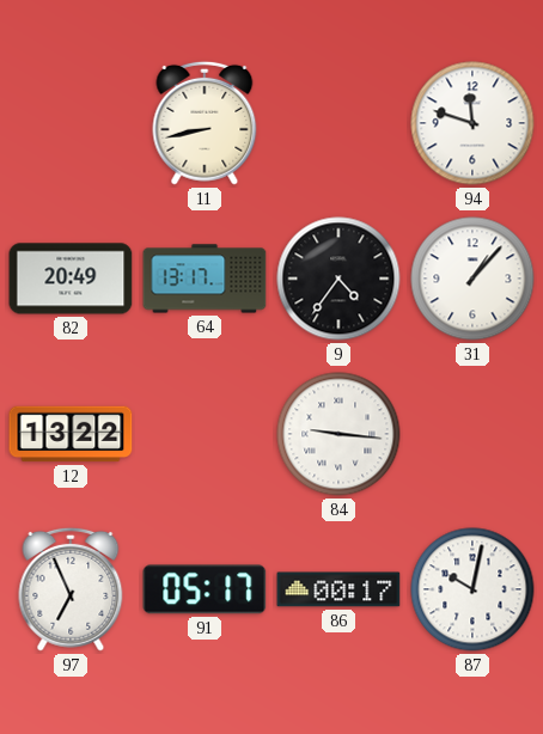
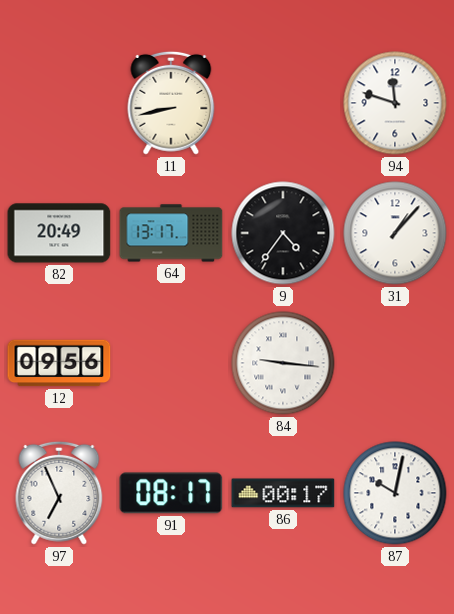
12: 13:22 -> 09:56
91: 05:17 -> 08:17
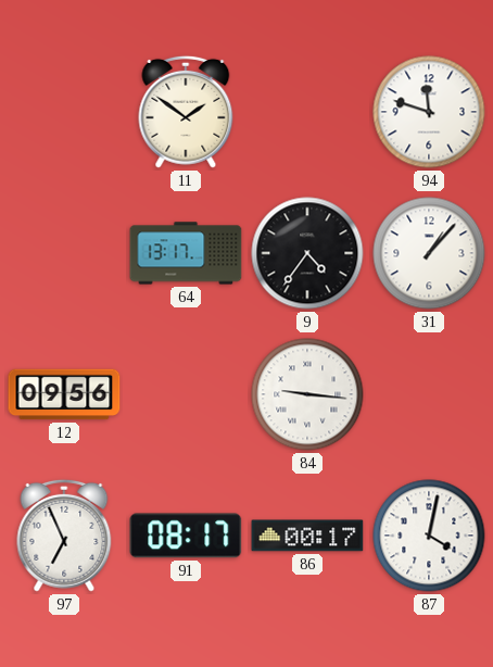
11: 8:43 -> 1:51
82: 20:49 -> none
87: 10:02 -> 4:02
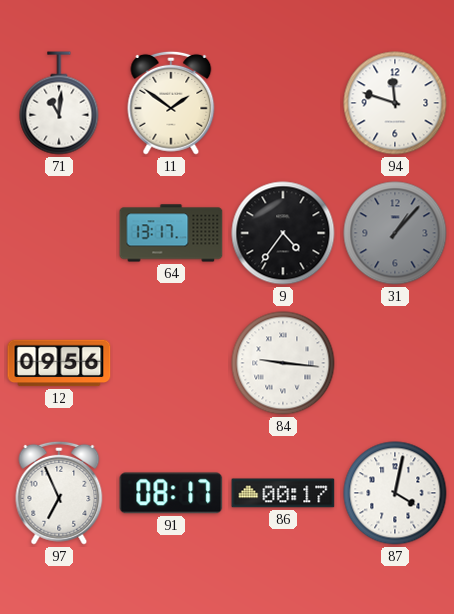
71: none -> 11:01
31 dial: white -> grey
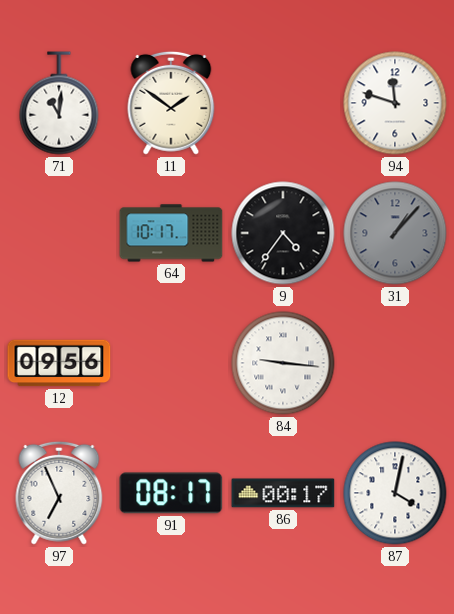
64: 13:17 -> 10:17
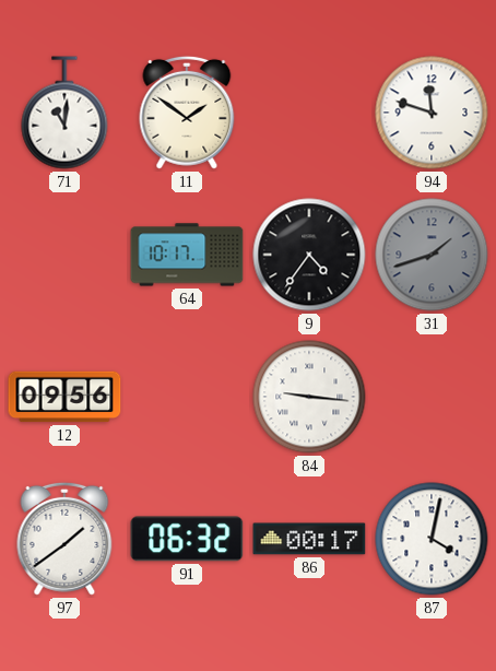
31: 1:07 -> 1:42
97: 6:56 -> 1:39
91: 08:17 -> 06:32
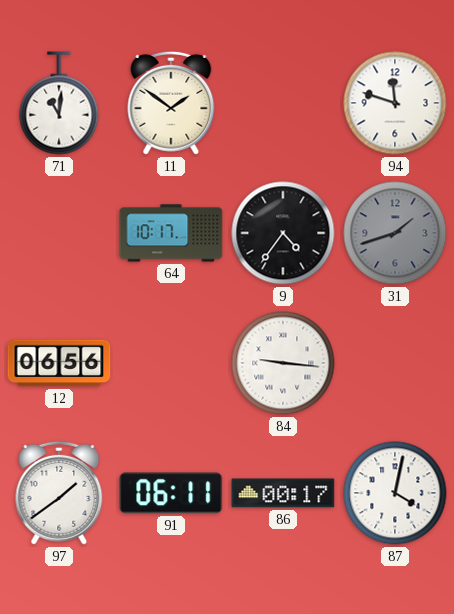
12: 09:56 -> 06:56
91: 06:32 -> 06:11
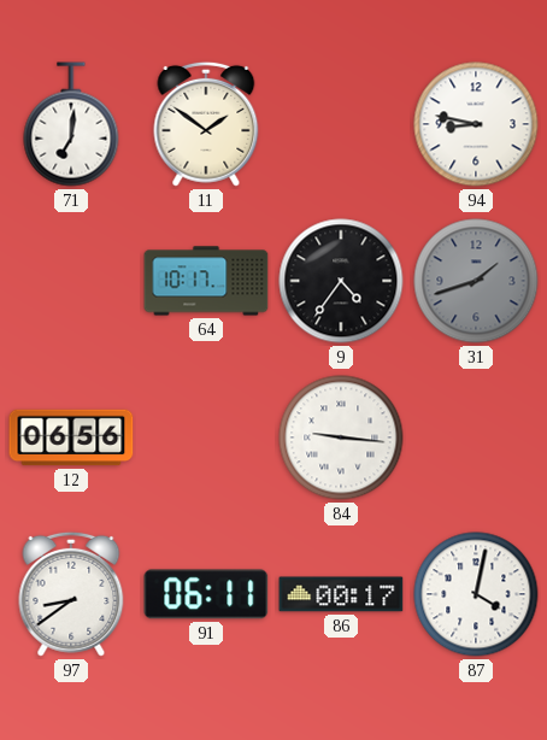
71: 11:01 -> 7:01
94: 11:48 -> 8:47
97: 1:39 -> 8:39
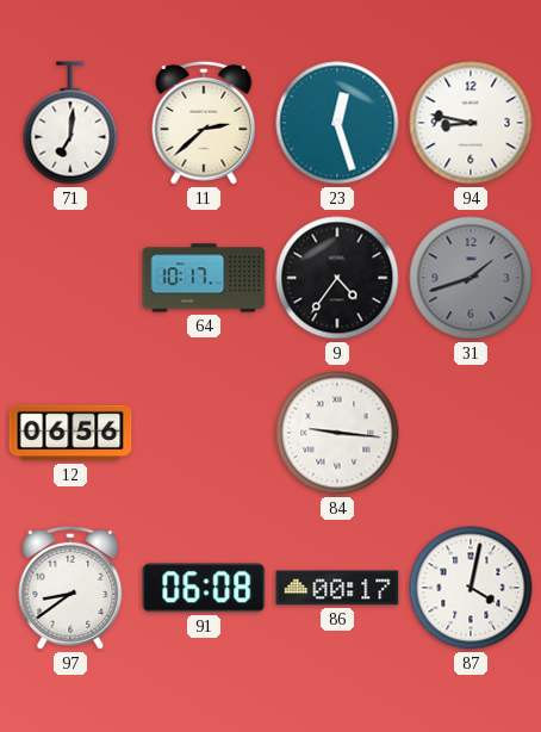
11: 1:51 -> 2:38
23: none -> 12:27
91: 06:11 -> 06:08
